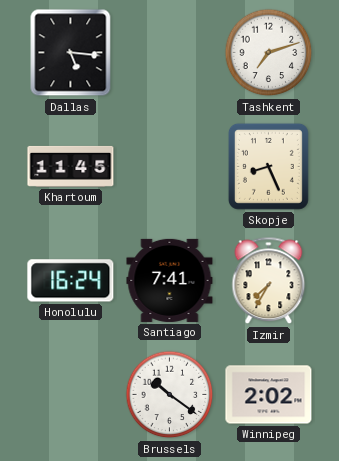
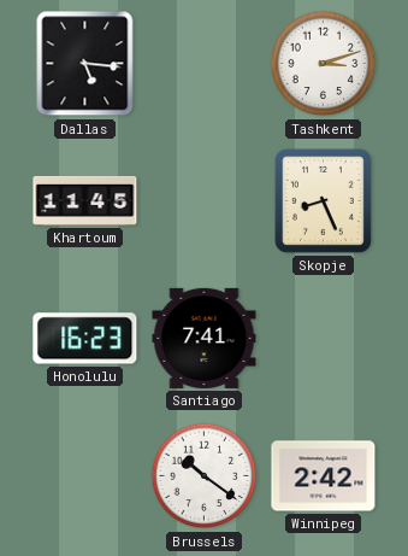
Tashkent: 7:12 -> 3:12
Honolulu: 16:24 -> 16:23
Izmir: 7:35 -> none
Winnipeg: 2:02 -> 2:42
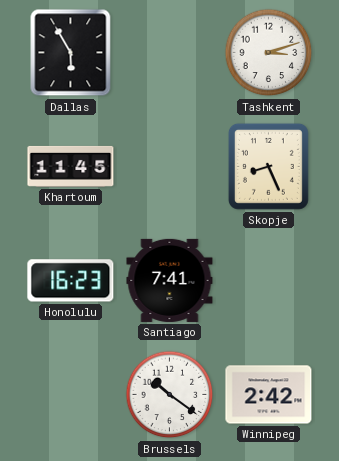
Dallas: 5:16 -> 5:55
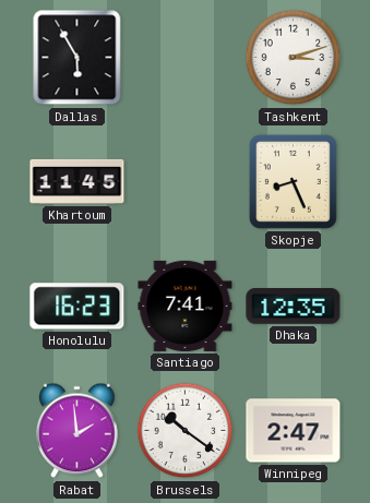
Dhaka: none -> 12:35
Rabat: none -> 1:59
Winnipeg: 2:42 -> 2:47
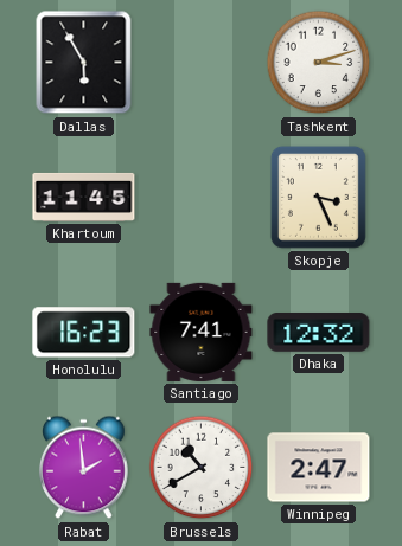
Skopje: 8:26 -> 3:26
Dhaka: 12:35 -> 12:32
Brussels: 10:21 -> 10:40
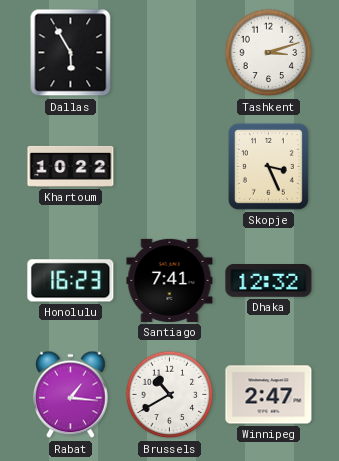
Khartoum: 11:45 -> 10:22
Rabat: 1:59 -> 1:16
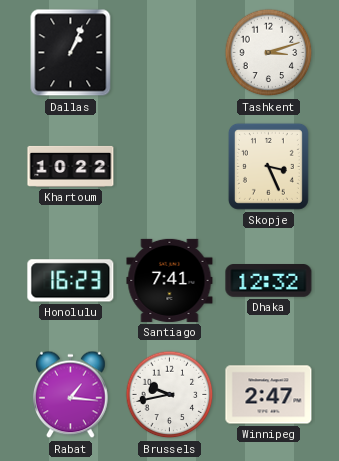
Dallas: 5:55 -> 1:04
Brussels: 10:40 -> 9:43
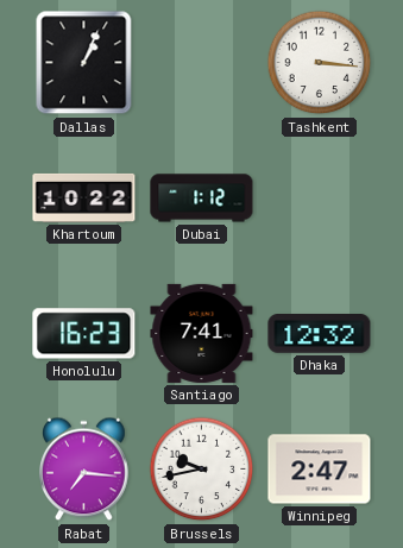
Tashkent: 3:12 -> 3:16
Dubai: none -> 1:12
Skopje: 3:26 -> none
Rabat: 1:16 -> 7:16
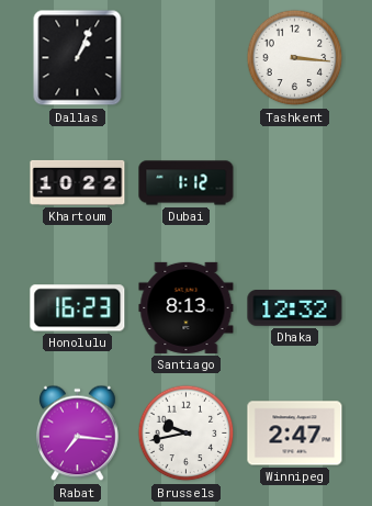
Santiago: 7:41 -> 8:13
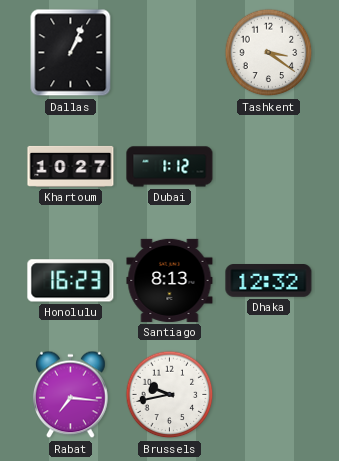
Tashkent: 3:16 -> 3:21
Khartoum: 10:22 -> 10:27
Winnipeg: 2:47 -> none
